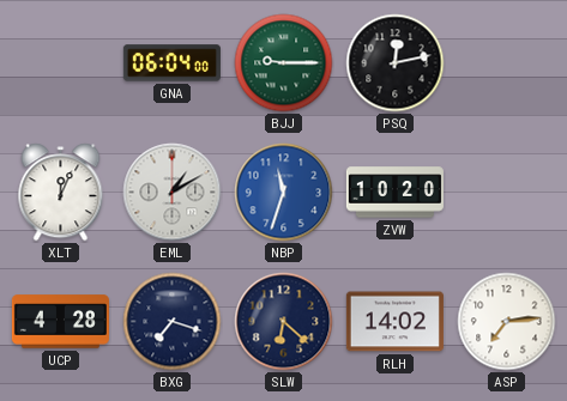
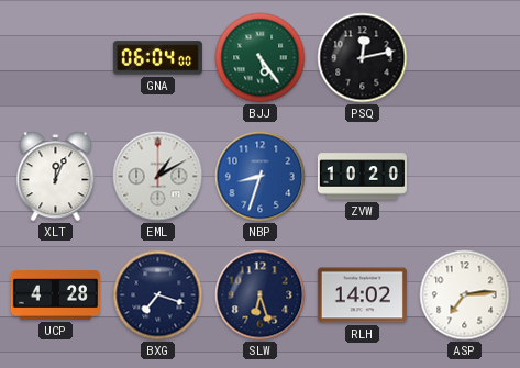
BJJ: 9:15 -> 5:24
NBP: 11:33 -> 8:33
SLW: 6:22 -> 6:27
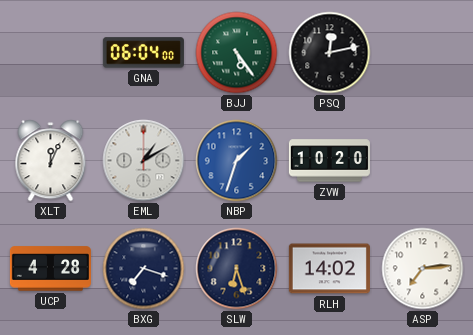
NBP: 8:33 -> 1:33
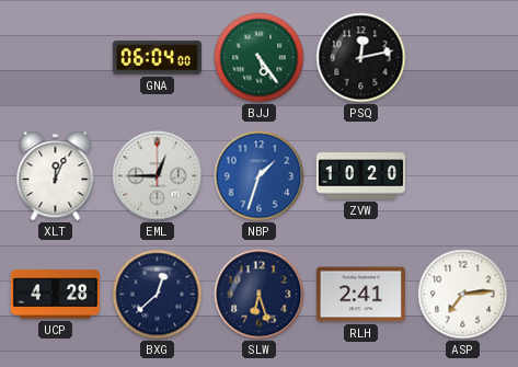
EML: 1:10 -> 12:45
BXG: 7:18 -> 12:38
RLH: 14:02 -> 2:41
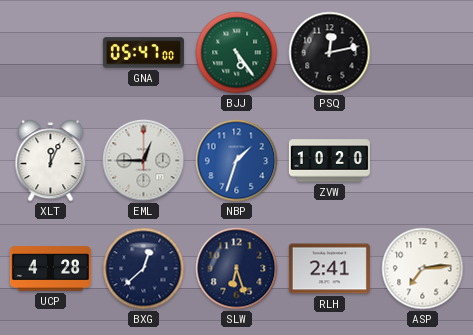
GNA: 06:04 -> 05:47
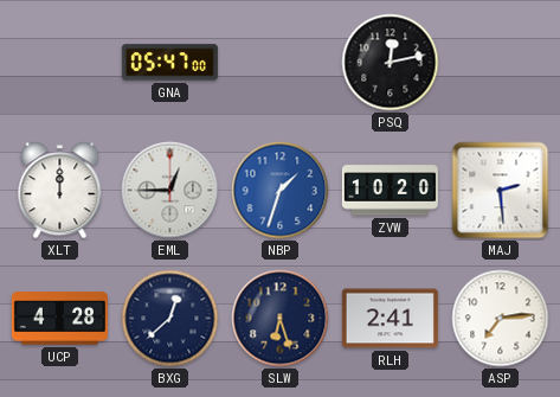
BJJ: 5:24 -> none
XLT: 12:04 -> 12:00
MAJ: none -> 2:29
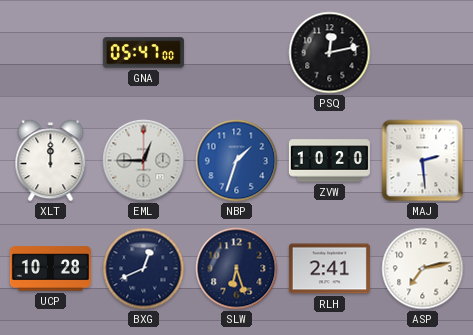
UCP: 4:28 -> 10:28
BXG: 12:38 -> 12:41
ASP: 7:14 -> 7:13
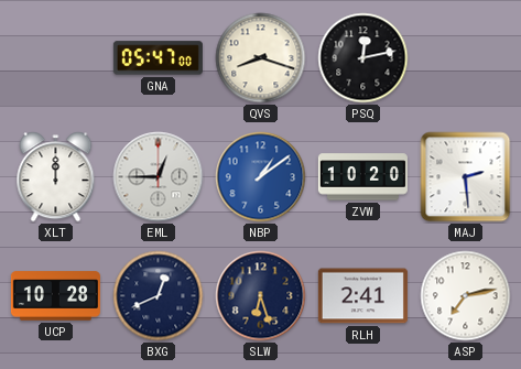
QVS: none -> 8:18
NBP: 1:33 -> 1:09
